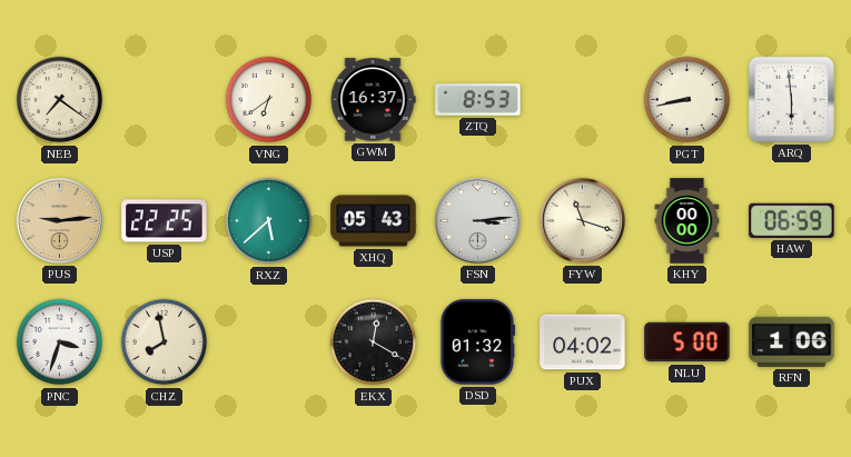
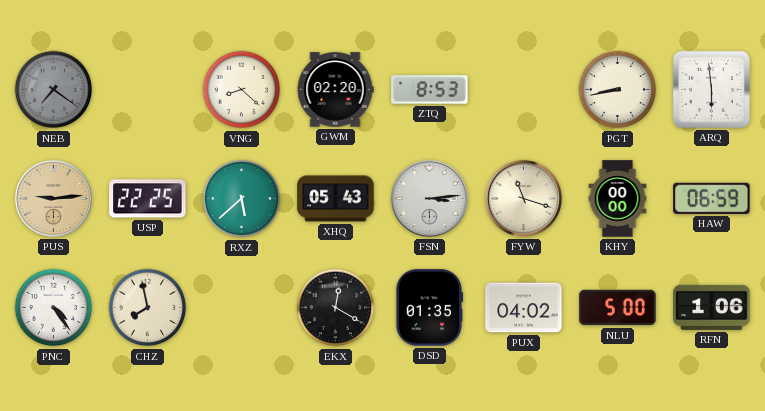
NEB dial: cream -> grey
VNG: 6:39 -> 8:22
GWM: 16:37 -> 02:20
PNC: 3:33 -> 4:24
DSD: 01:32 -> 01:35
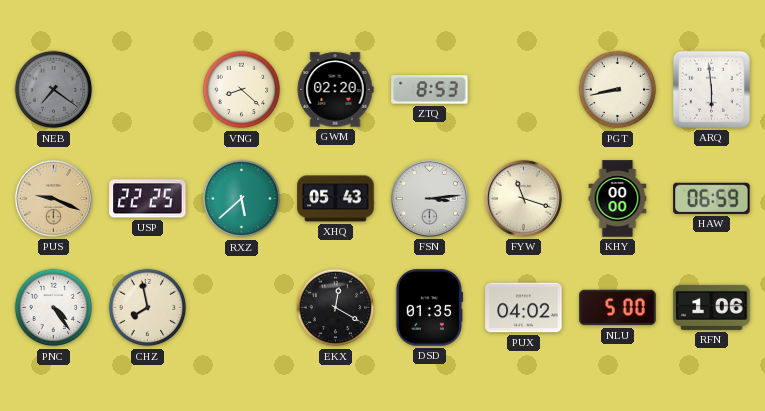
PUS: 9:14 -> 9:19
